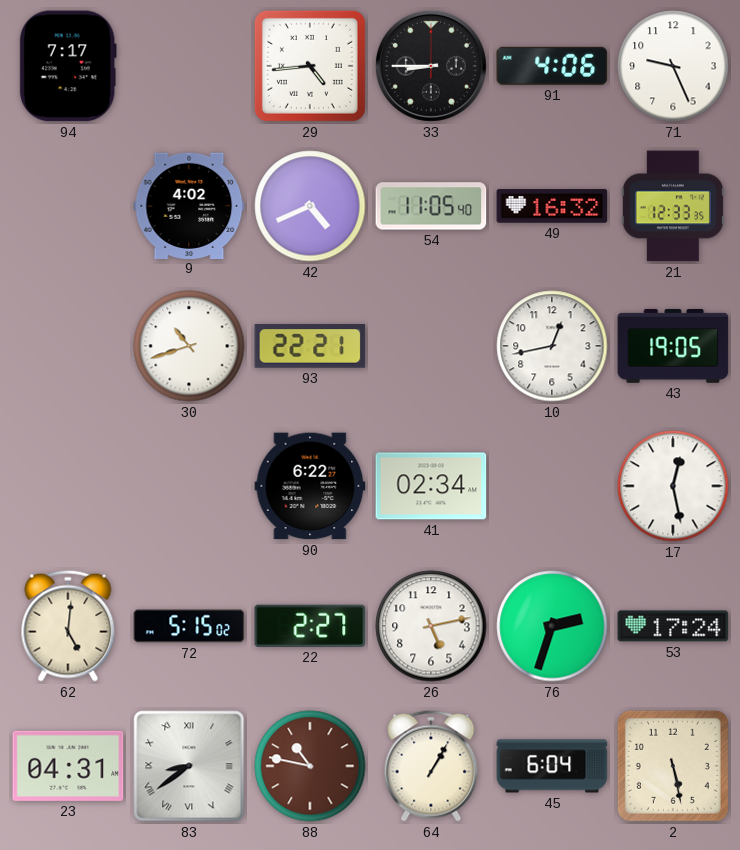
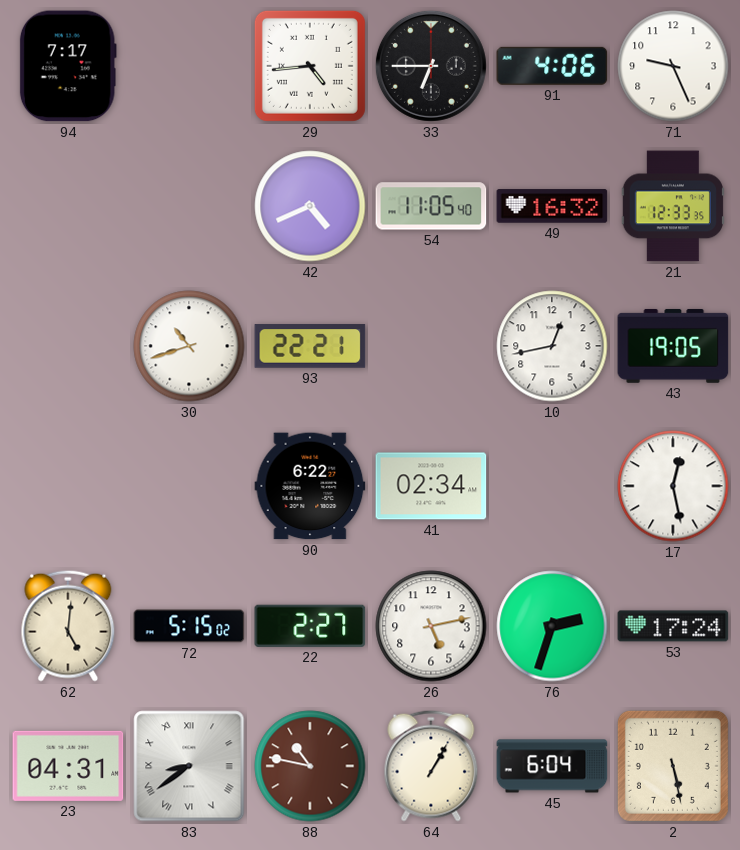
33: 8:45 -> 6:45
9: 4:02 -> none
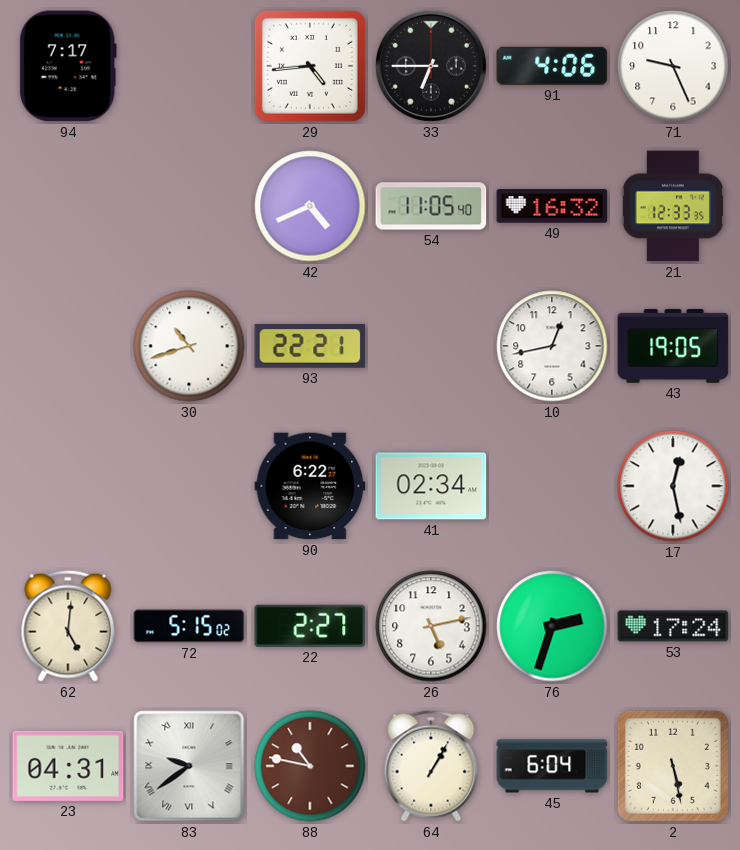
83: 8:39 -> 9:39
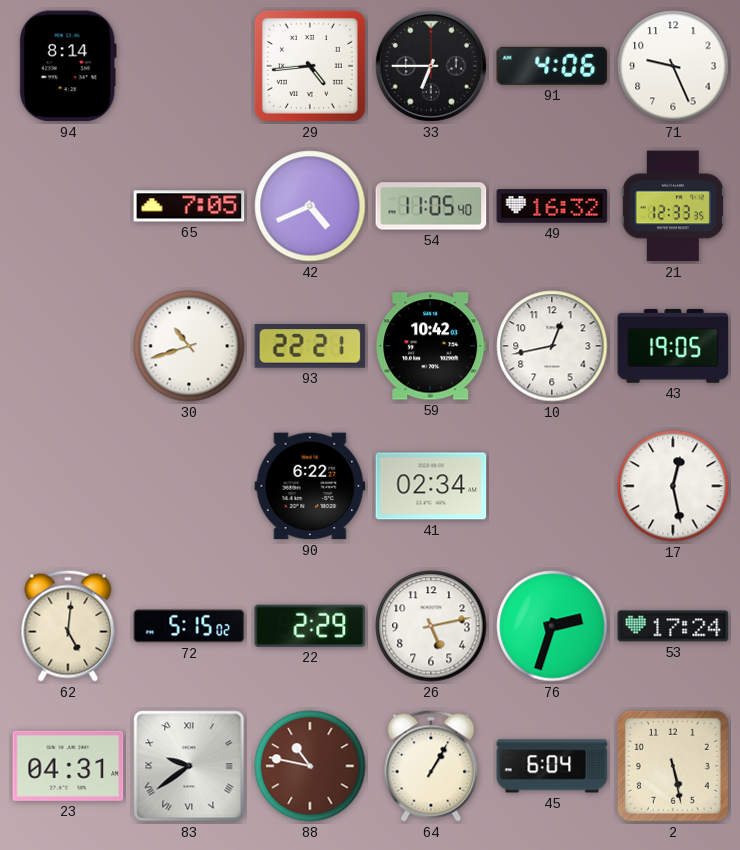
94: 7:17 -> 8:14
65: none -> 7:05
59: none -> 10:42
22: 2:27 -> 2:29
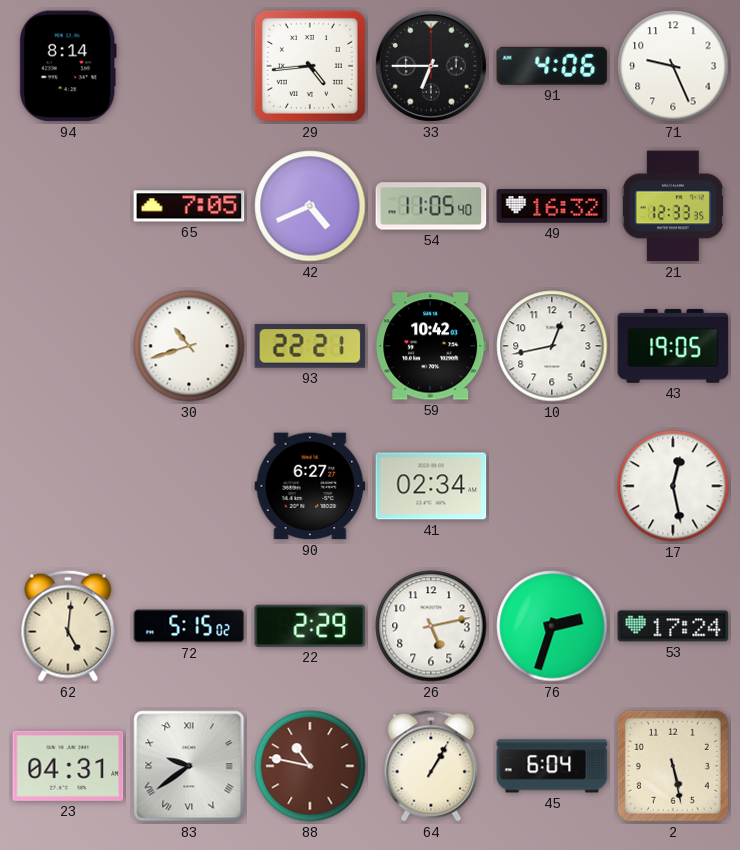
90: 6:22 -> 6:27
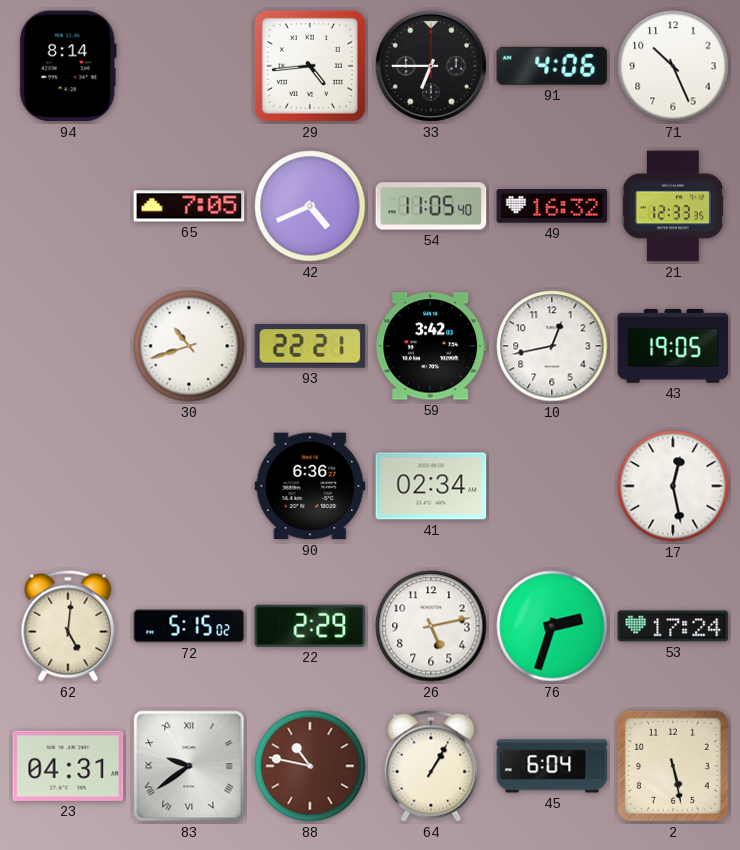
71: 9:26 -> 10:26
59: 10:42 -> 3:42
90: 6:27 -> 6:36
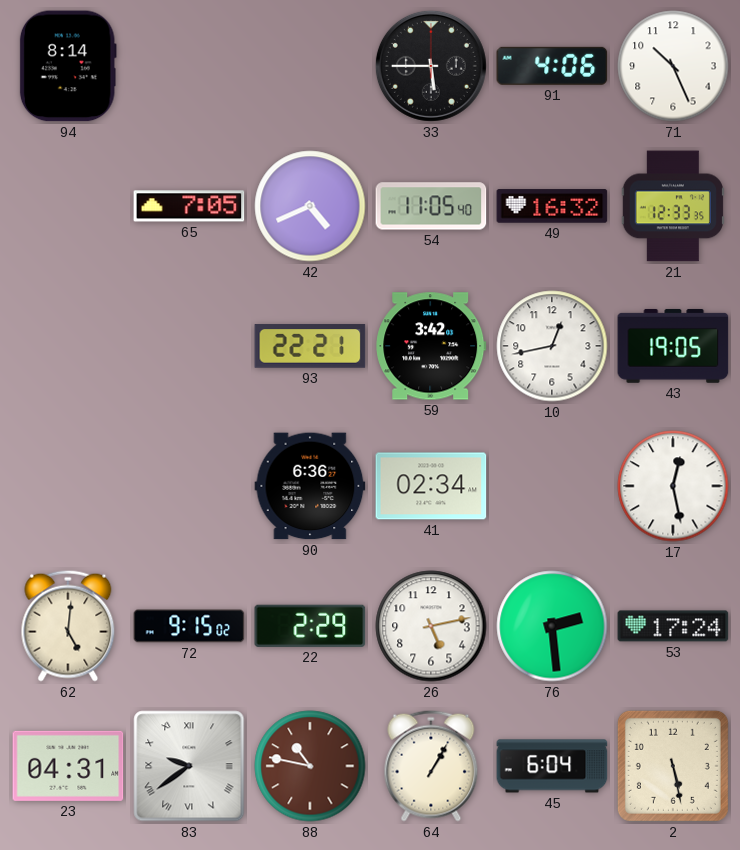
29: 4:44 -> none
33: 6:45 -> 5:45
30: 10:42 -> none
72: 5:15 -> 9:15
76: 2:33 -> 2:29
